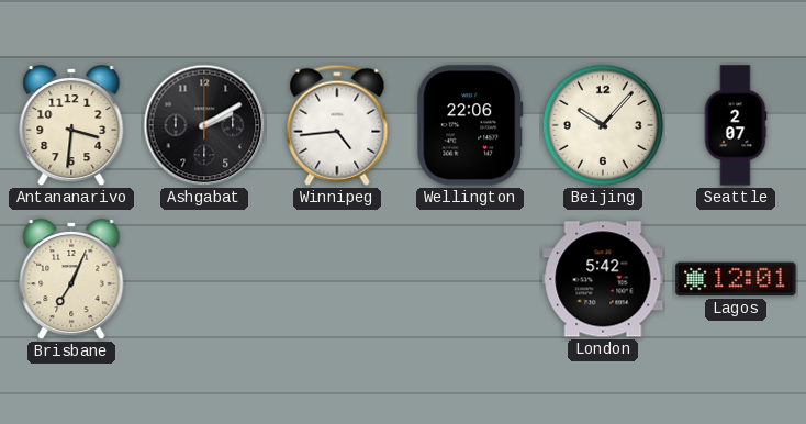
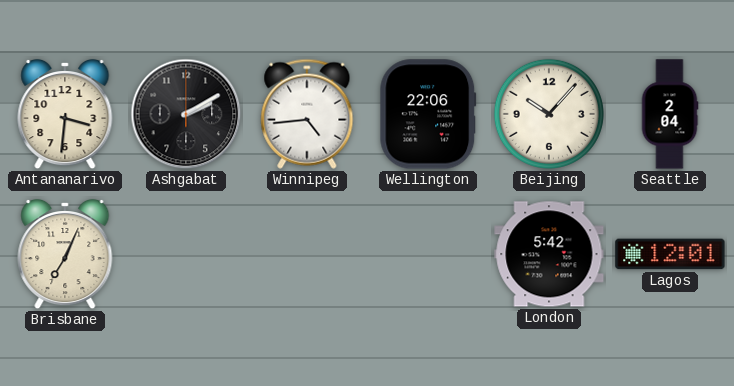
Seattle: 2:07 -> 2:04
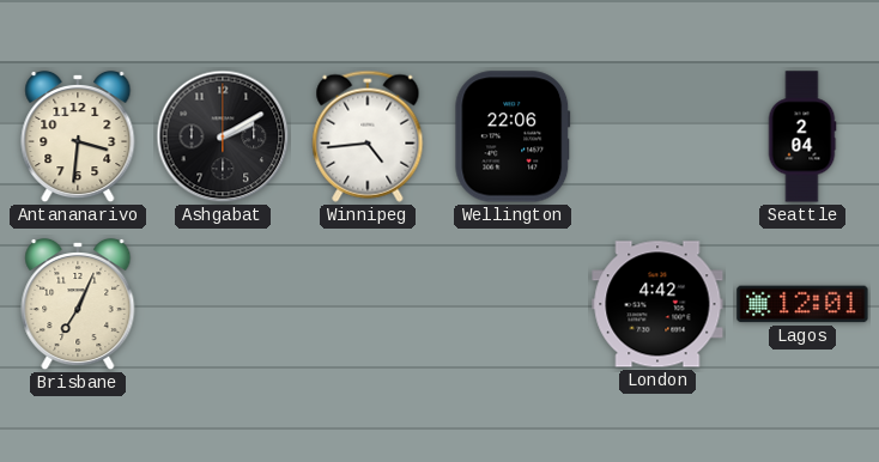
Beijing: 10:07 -> none
London: 5:42 -> 4:42
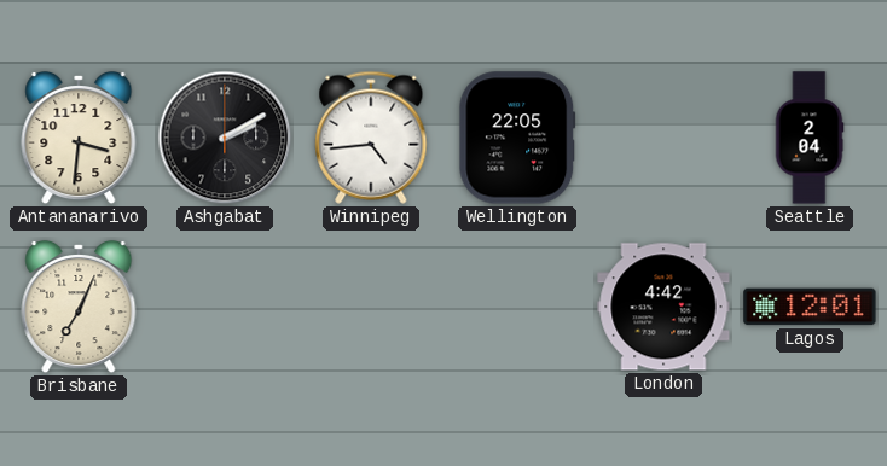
Wellington: 22:06 -> 22:05
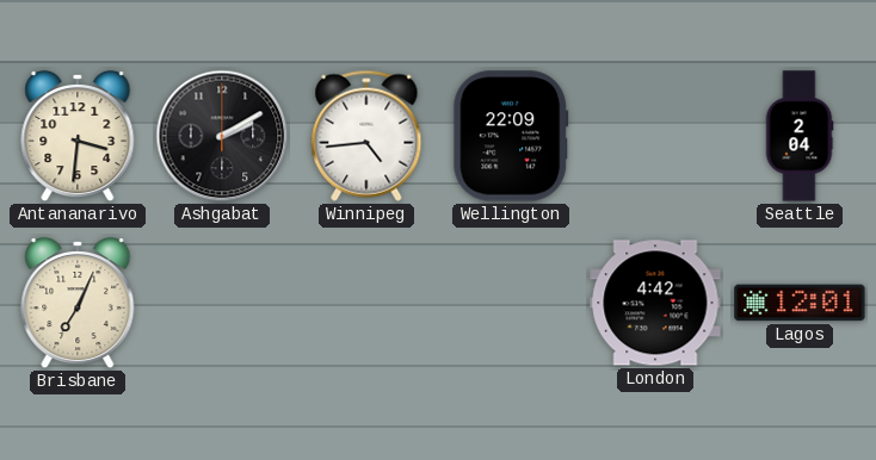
Wellington: 22:05 -> 22:09
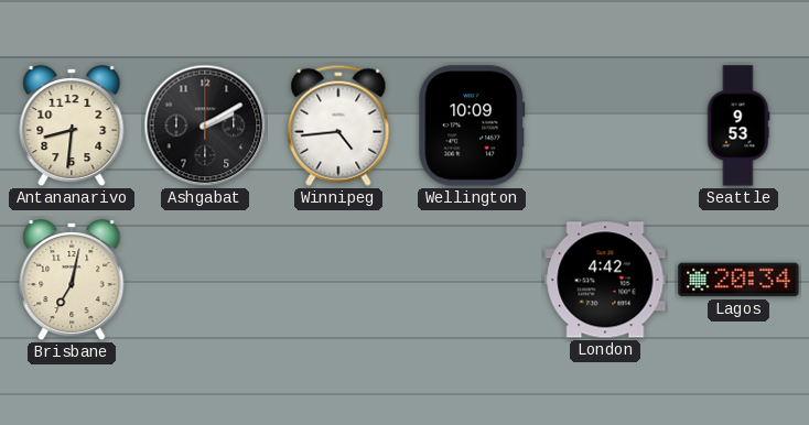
Antananarivo: 3:31 -> 8:31
Wellington: 22:09 -> 10:09
Seattle: 2:04 -> 9:53
Brisbane: 7:04 -> 7:02
Lagos: 12:01 -> 20:34
